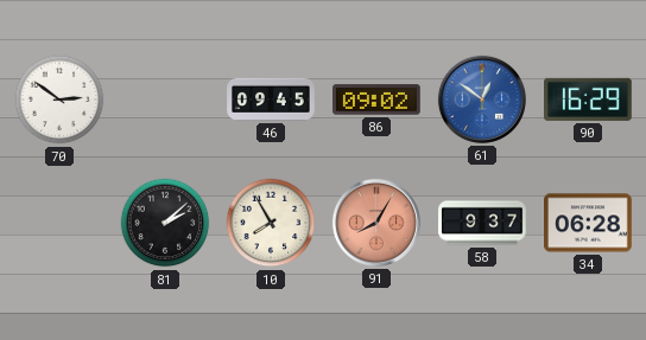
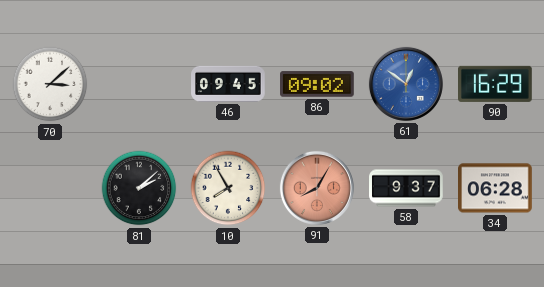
70: 2:51 -> 3:08
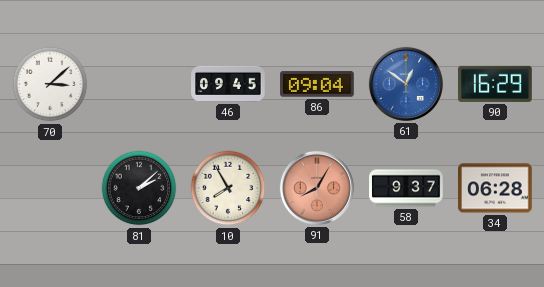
86: 09:02 -> 09:04
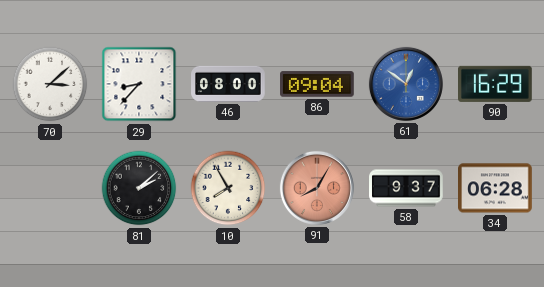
29: none -> 8:37
46: 09:45 -> 08:00
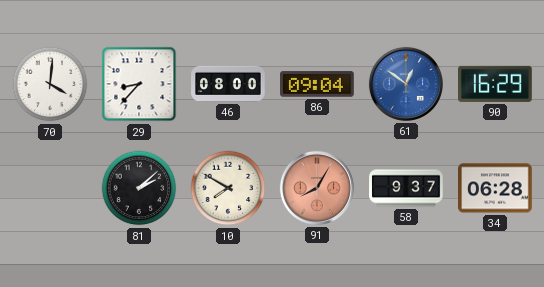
70: 3:08 -> 4:01
10: 7:55 -> 7:50
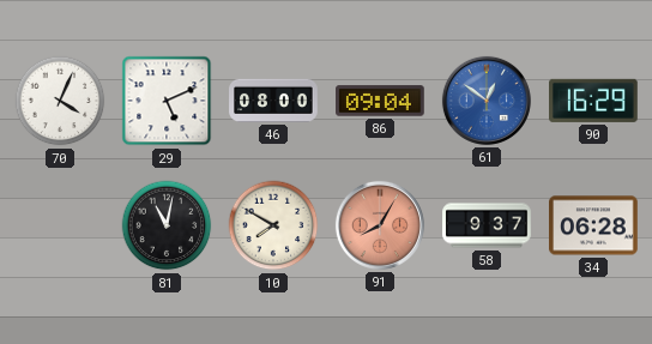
70: 4:01 -> 4:04
29: 8:37 -> 5:11
81: 2:08 -> 11:02
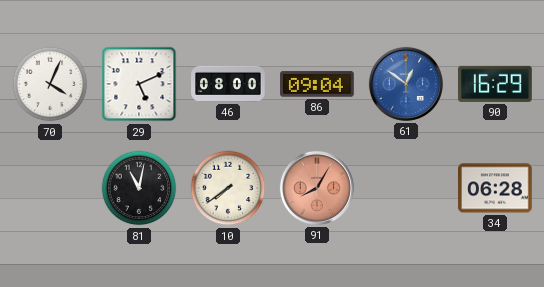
10: 7:50 -> 7:39
58: 9:37 -> none
